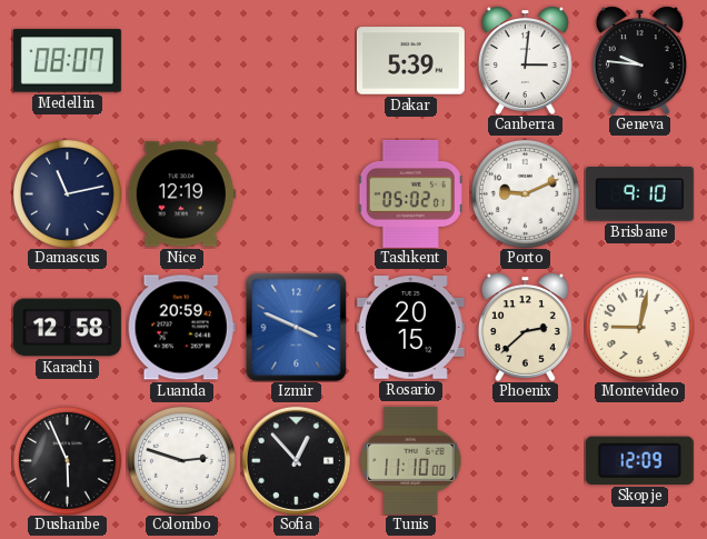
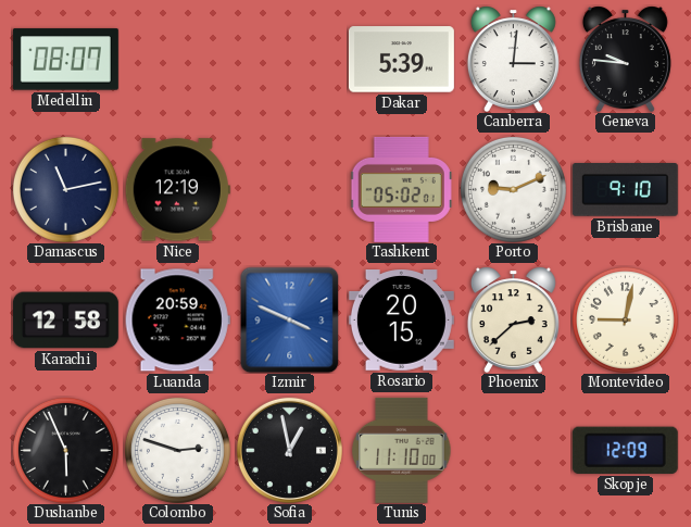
Sofia: 12:53 -> 12:58
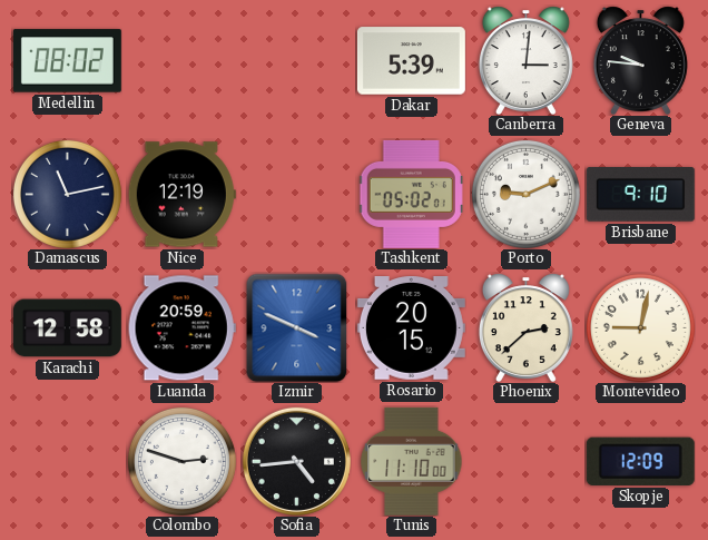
Medellin: 08:07 -> 08:02
Dushanbe: 5:56 -> none
Sofia: 12:58 -> 4:44
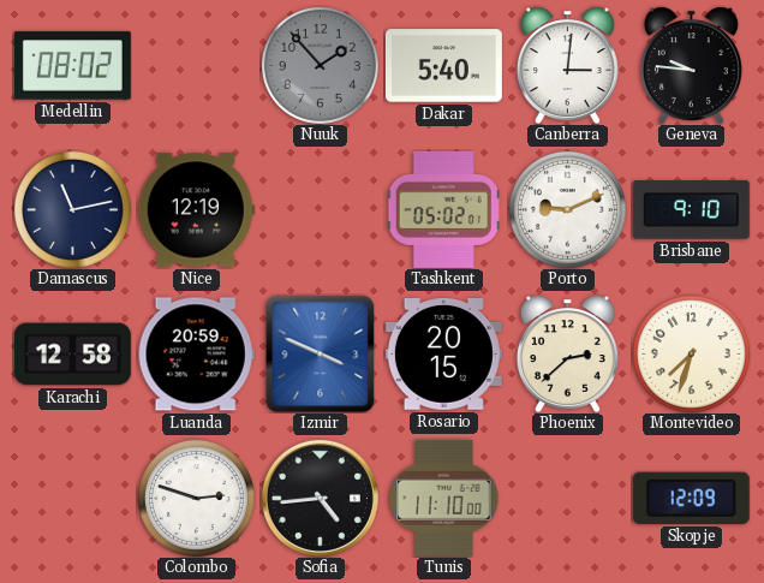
Nuuk: none -> 1:53
Dakar: 5:39 -> 5:40
Montevideo: 9:02 -> 7:33
